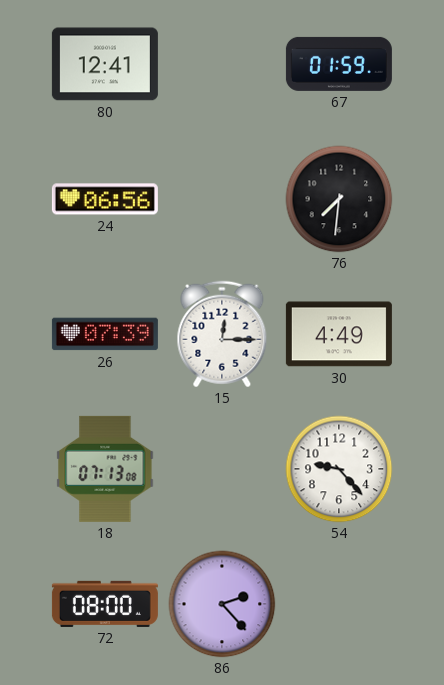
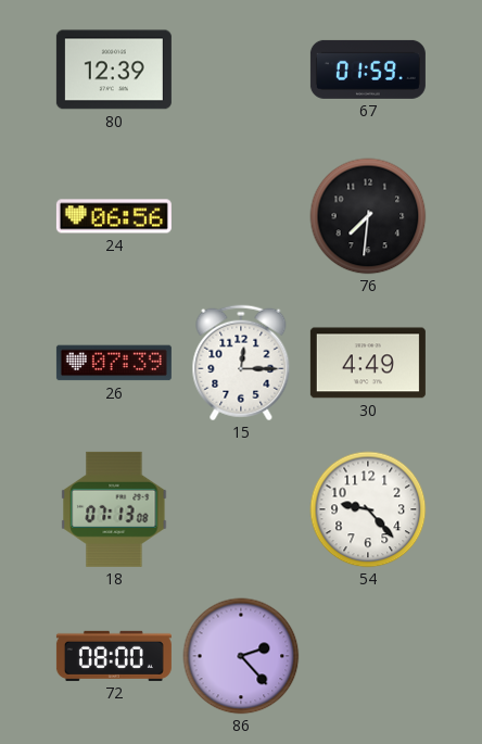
80: 12:41 -> 12:39
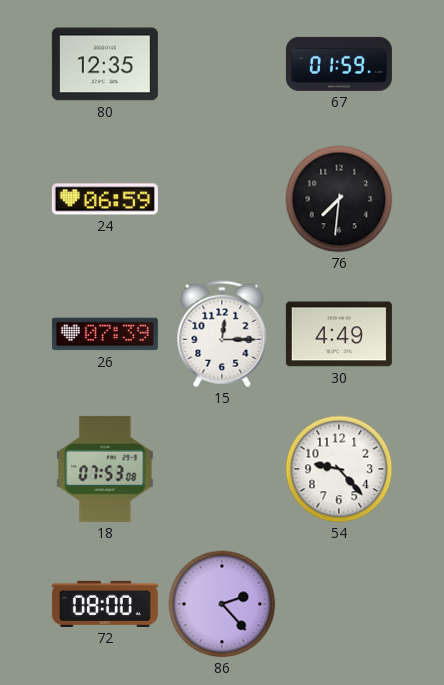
80: 12:39 -> 12:35
24: 06:56 -> 06:59
18: 07:13 -> 07:53
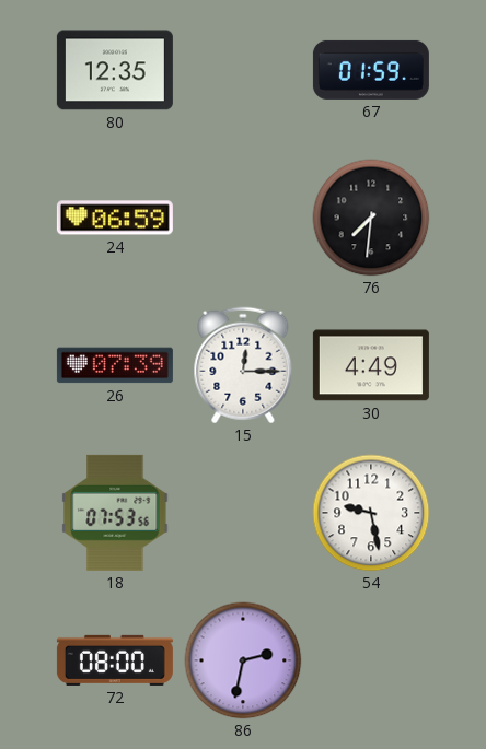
18: 07:53:08 -> 07:53:56
54: 9:23 -> 9:28
86: 2:23 -> 2:32
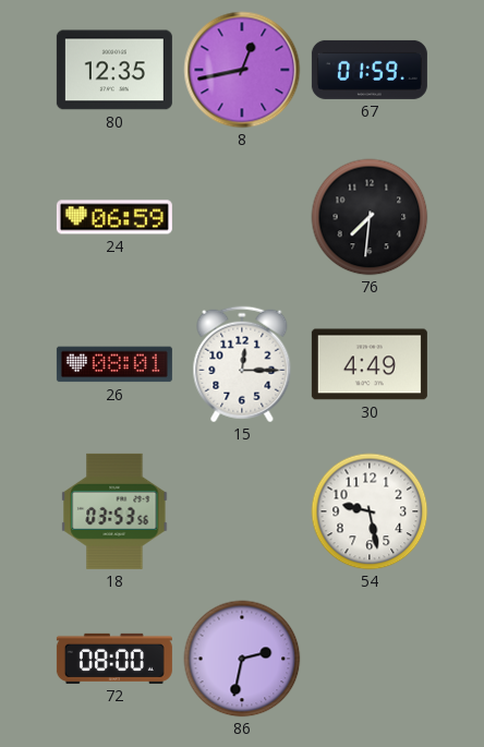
8: none -> 12:43
26: 07:39 -> 08:01
18: 07:53 -> 03:53
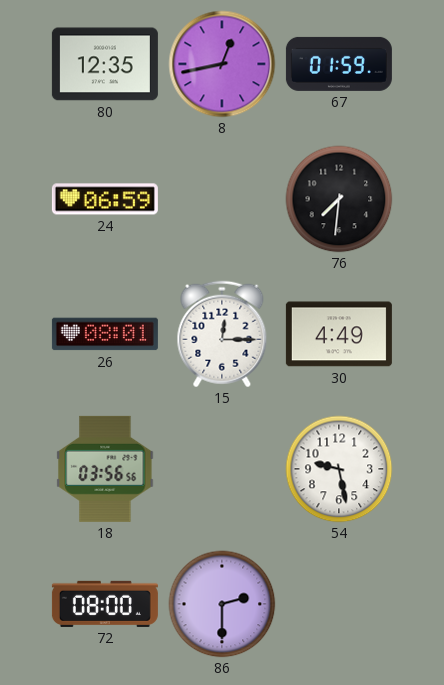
18: 03:53 -> 03:56
86: 2:32 -> 2:30
